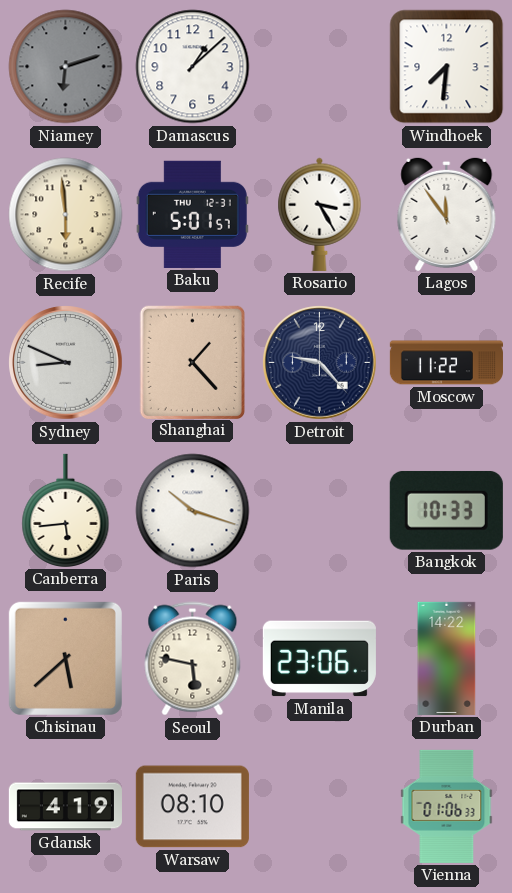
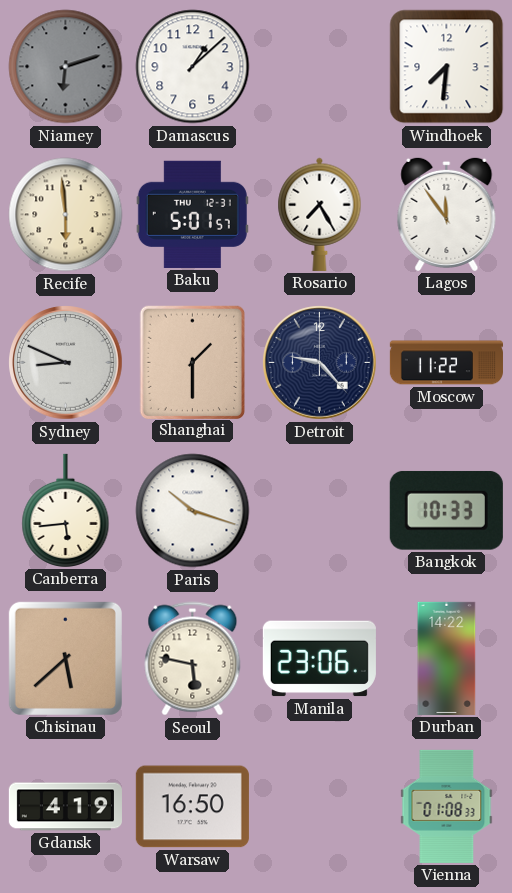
Rosario: 3:25 -> 7:25
Shanghai: 1:23 -> 1:30
Warsaw: 08:10 -> 16:50
Vienna: 01:06 -> 01:08
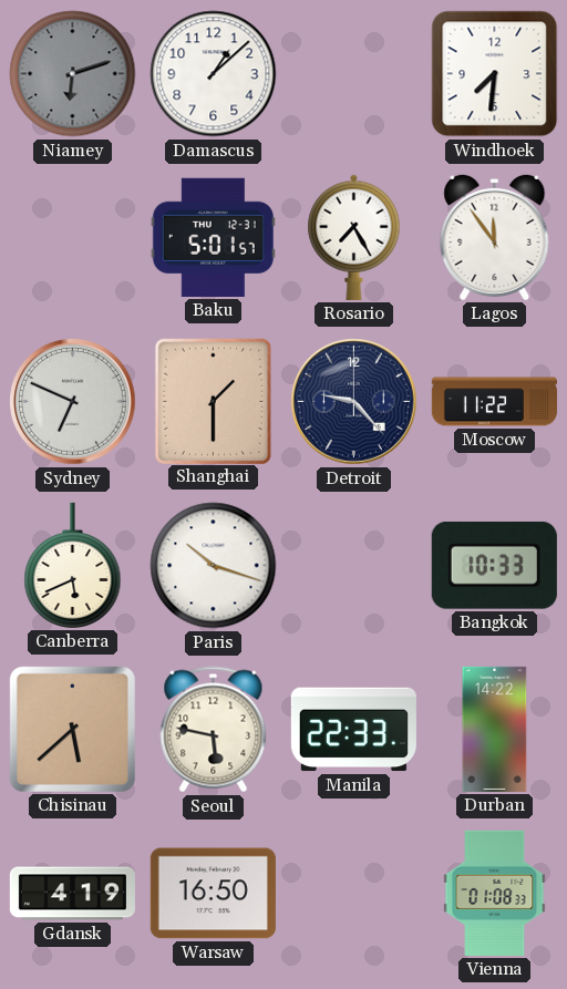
Recife: 5:59 -> none
Sydney: 8:49 -> 6:49
Canberra: 5:44 -> 5:41
Manila: 23:06 -> 22:33
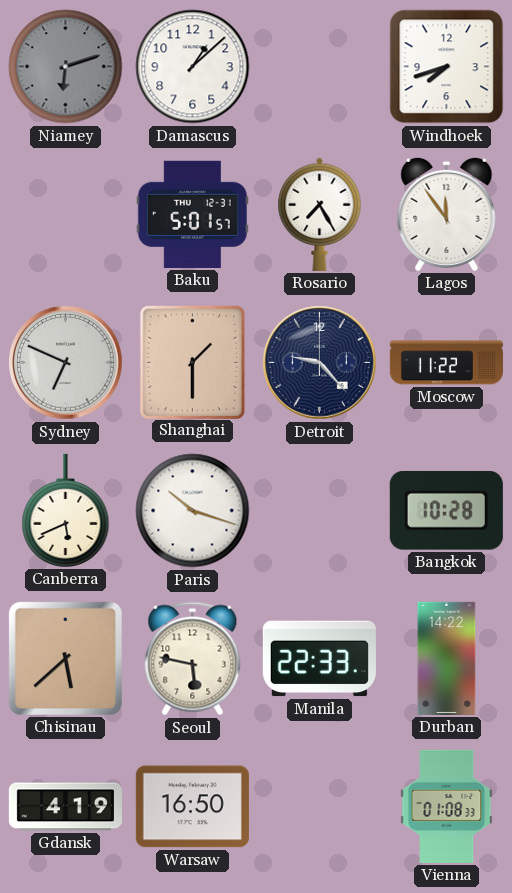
Windhoek: 7:31 -> 7:42
Bangkok: 10:33 -> 10:28
